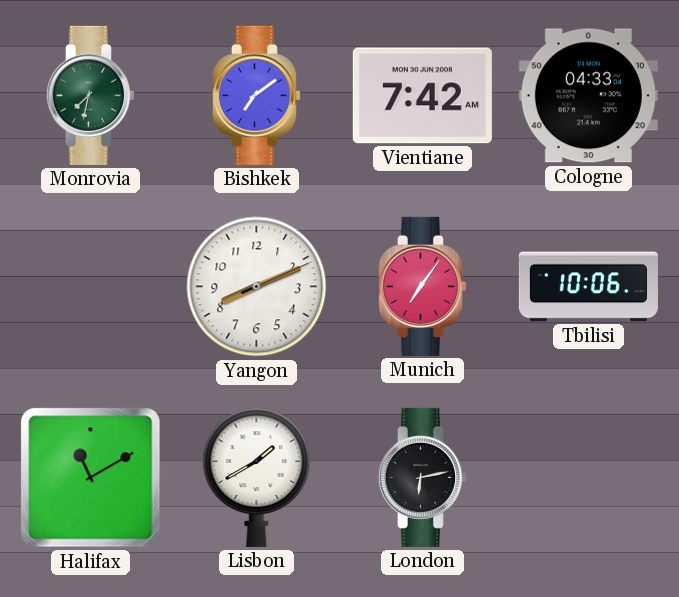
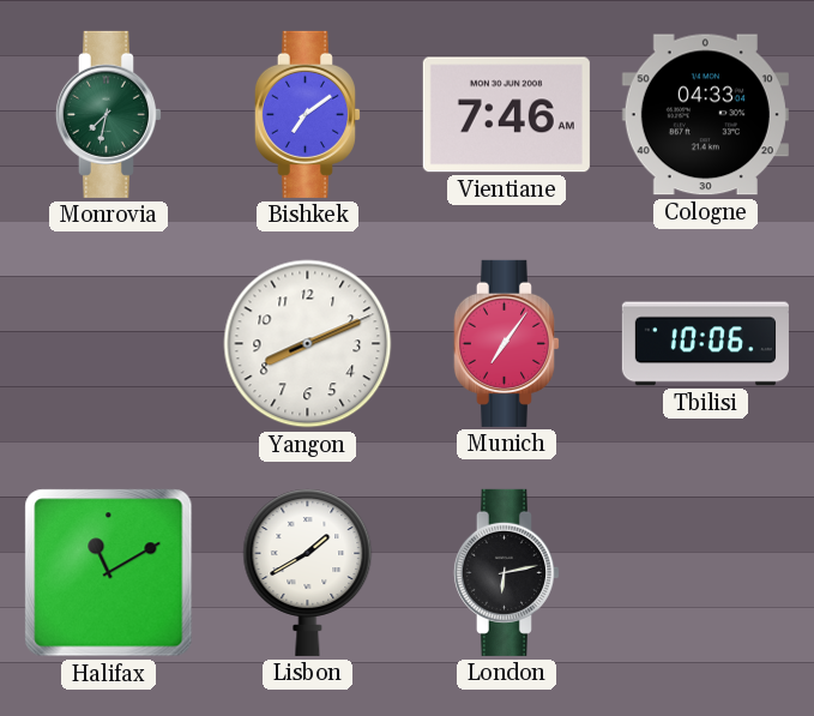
Vientiane: 7:42 -> 7:46
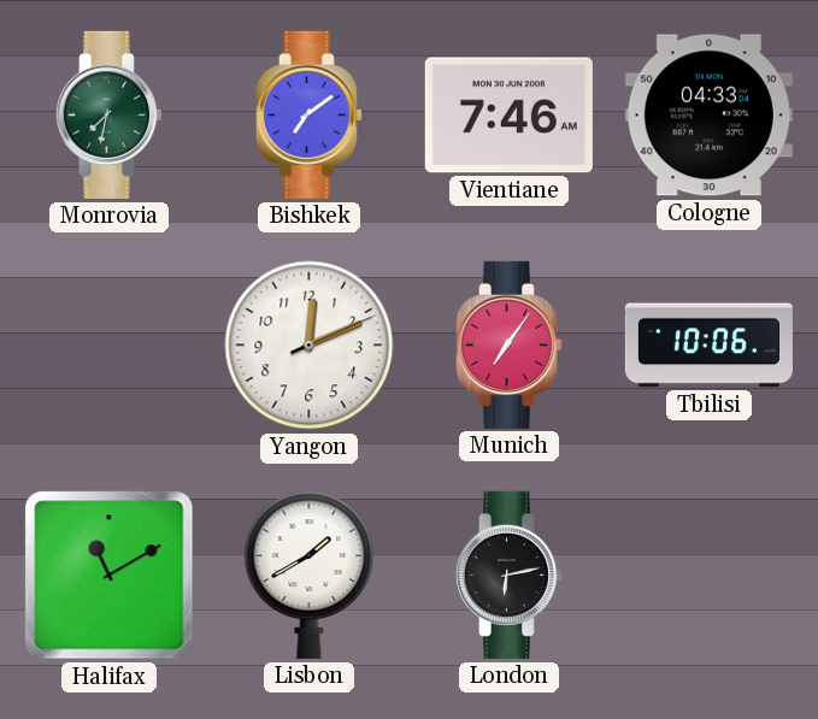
Yangon: 8:11 -> 12:11
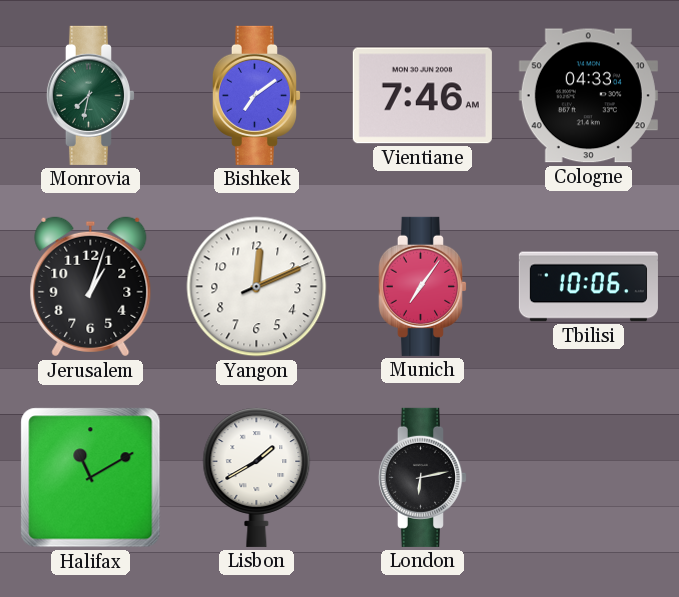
Jerusalem: none -> 1:03
